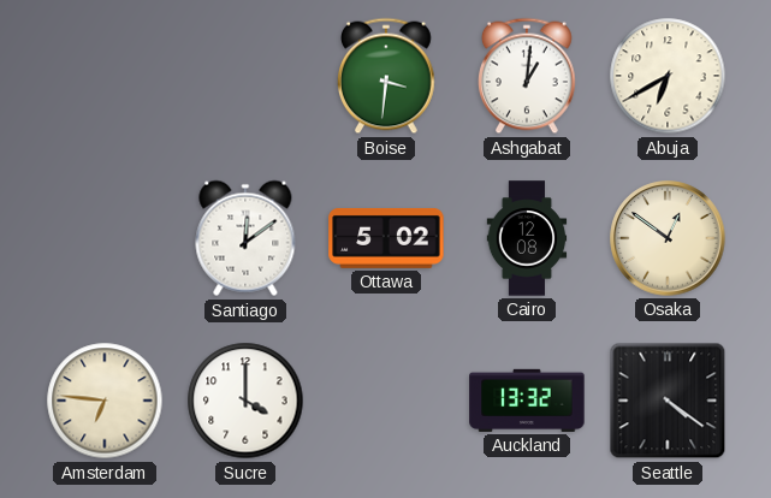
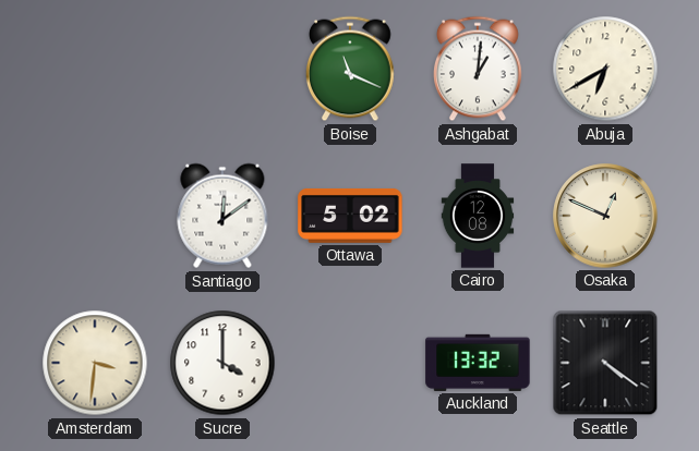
Boise: 3:31 -> 11:19
Osaka: 12:51 -> 12:49
Amsterdam: 6:46 -> 3:31
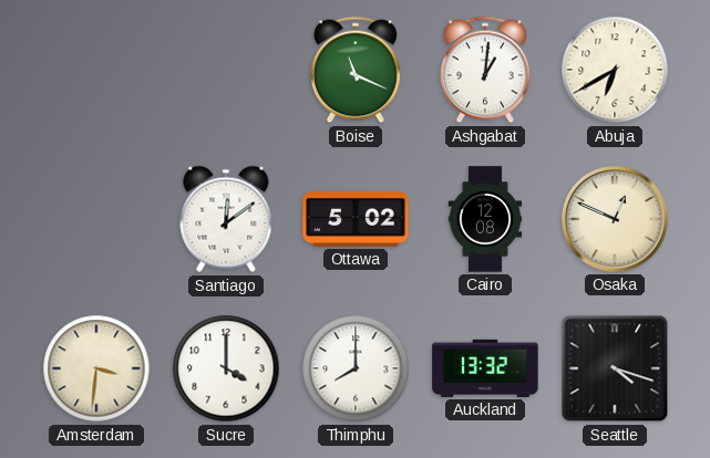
Thimphu: none -> 8:00
Seattle: 4:21 -> 4:18
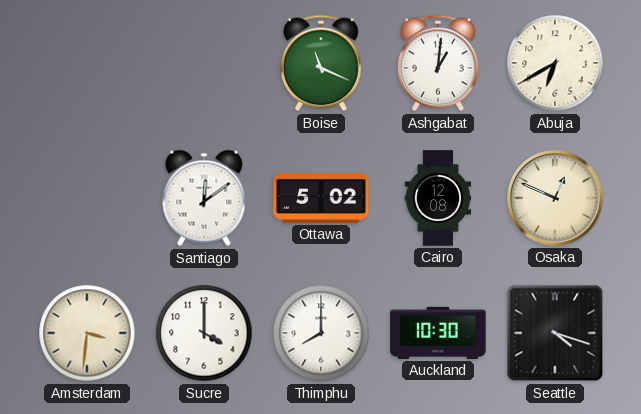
Auckland: 13:32 -> 10:30
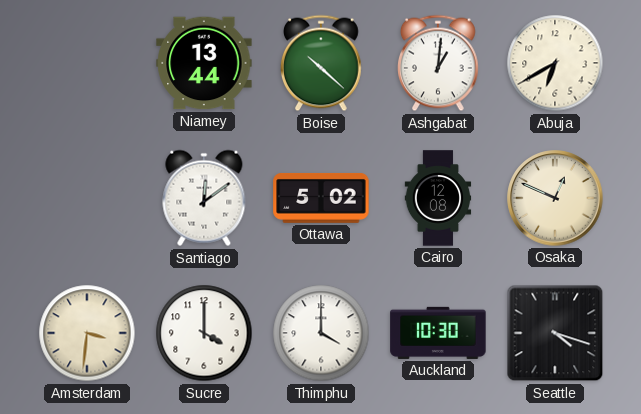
Niamey: none -> 13:44
Boise: 11:19 -> 10:22
Thimphu: 8:00 -> 4:00
